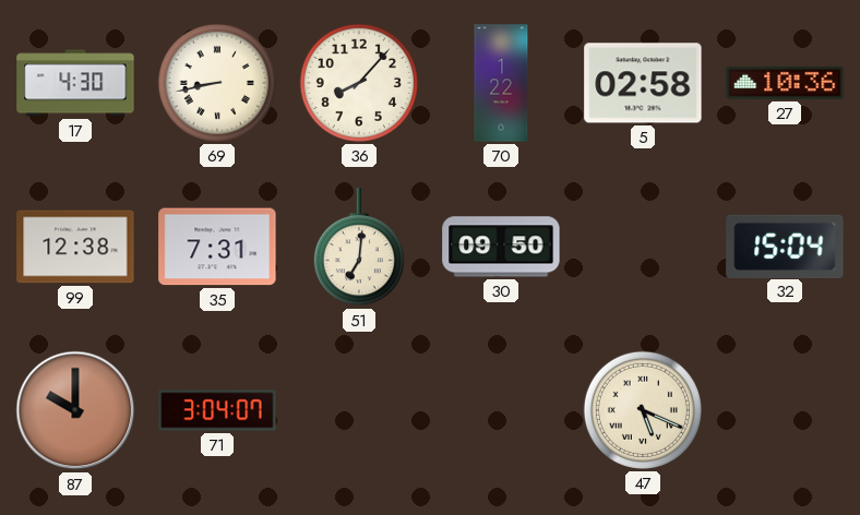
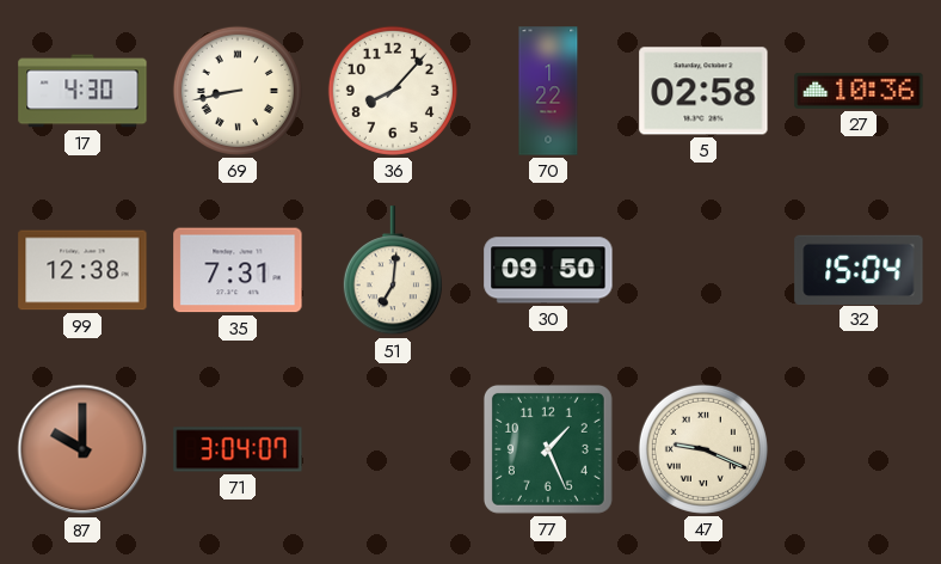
77: none -> 1:26
47: 5:19 -> 9:19
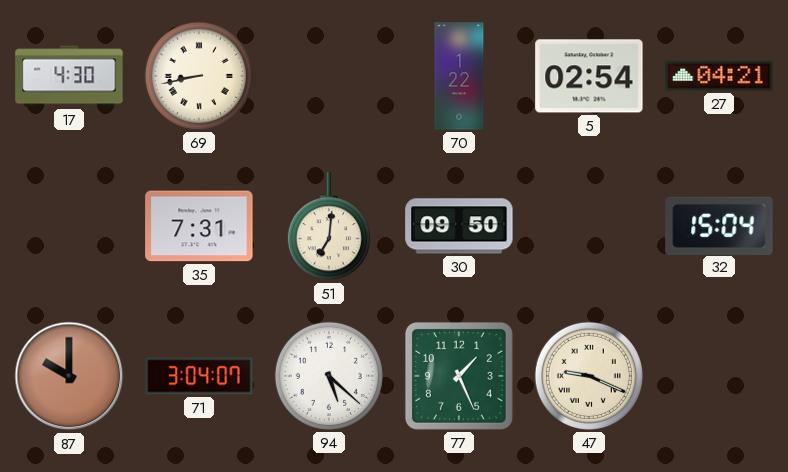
36: 8:07 -> none
5: 02:58 -> 02:54
27: 10:36 -> 04:21
99: 12:38 -> none
94: none -> 5:22
